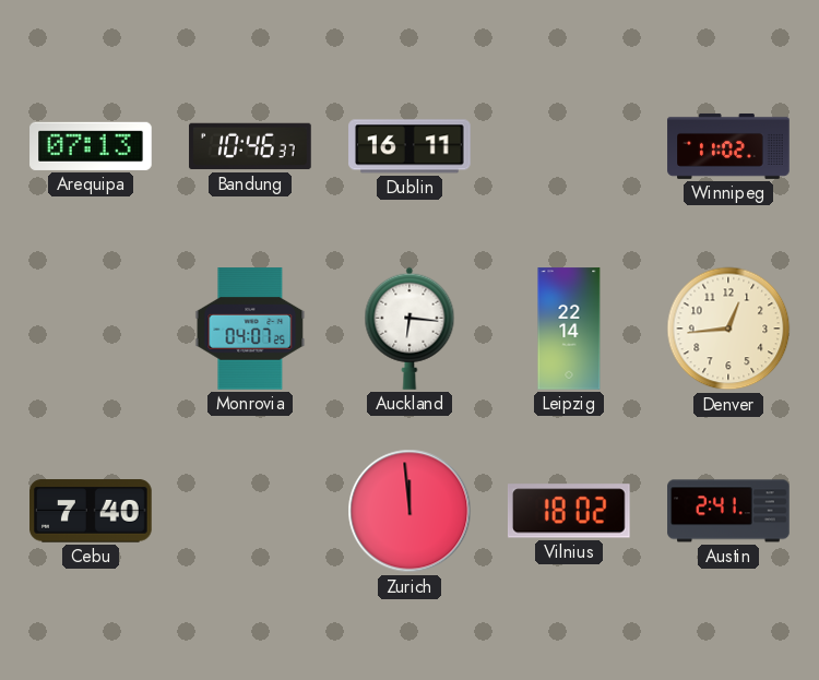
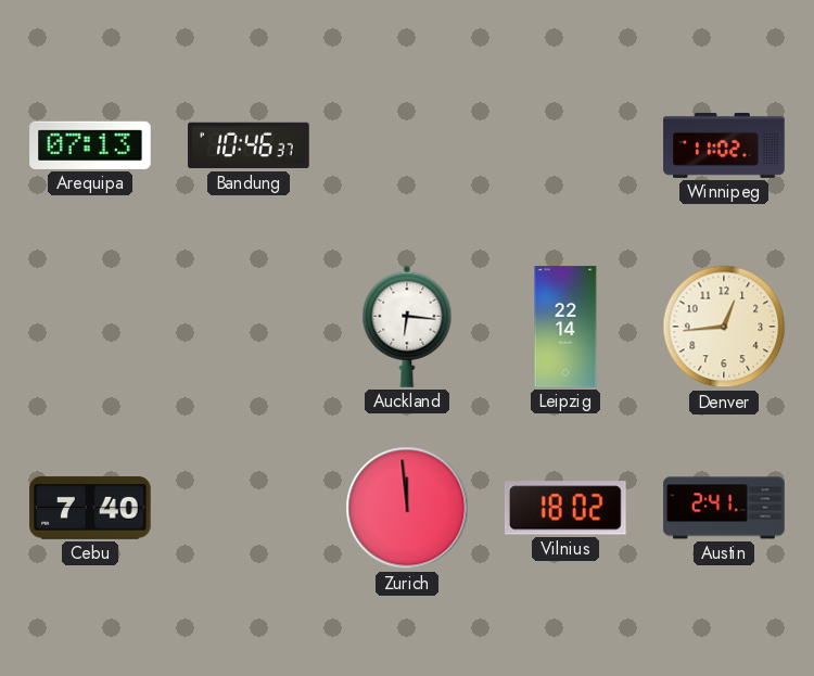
Dublin: 16:11 -> none
Monrovia: 04:07 -> none
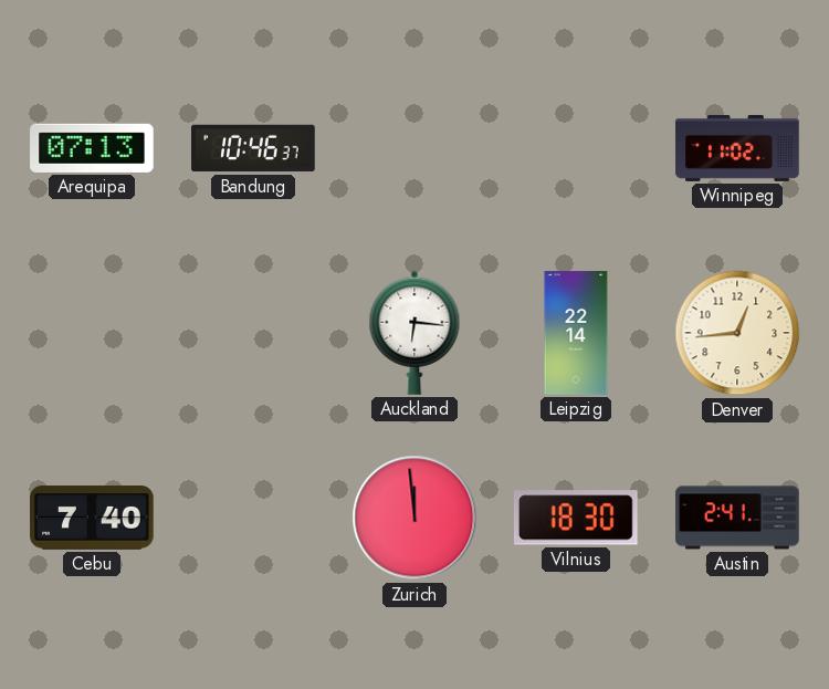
Vilnius: 18:02 -> 18:30
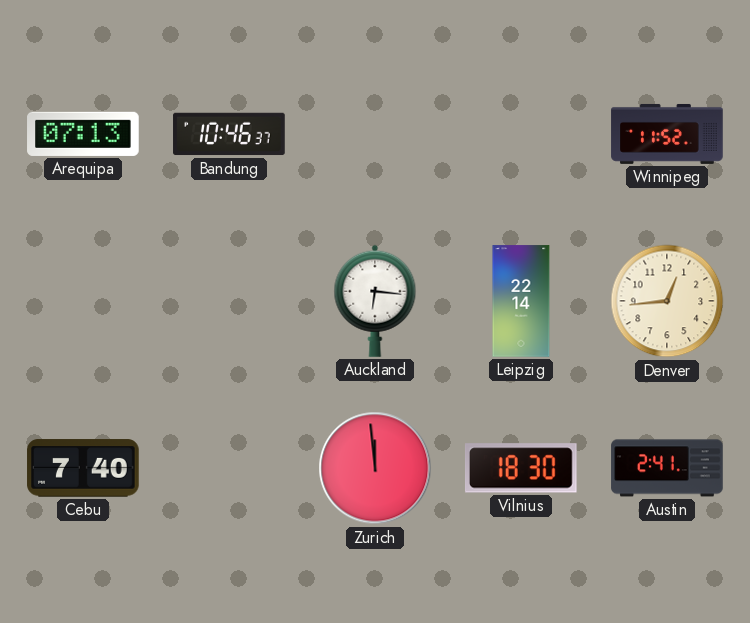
Winnipeg: 11:02 -> 11:52
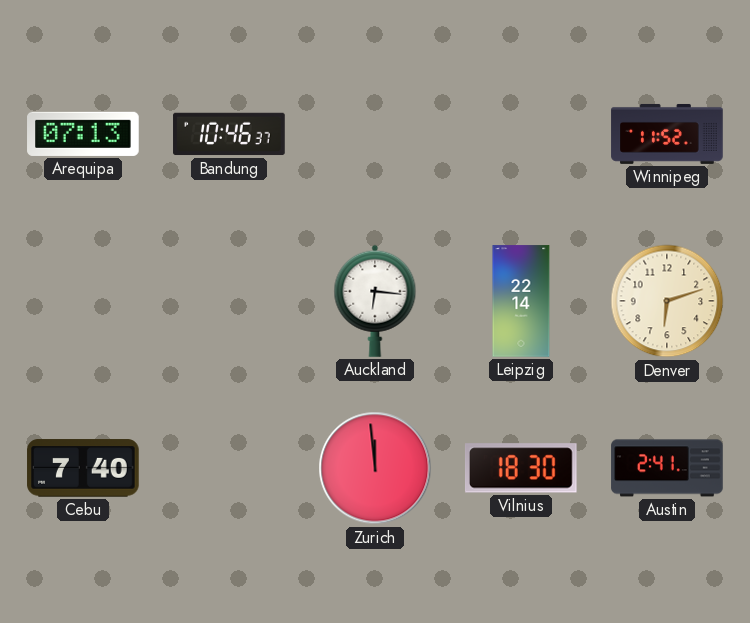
Denver: 12:44 -> 6:12
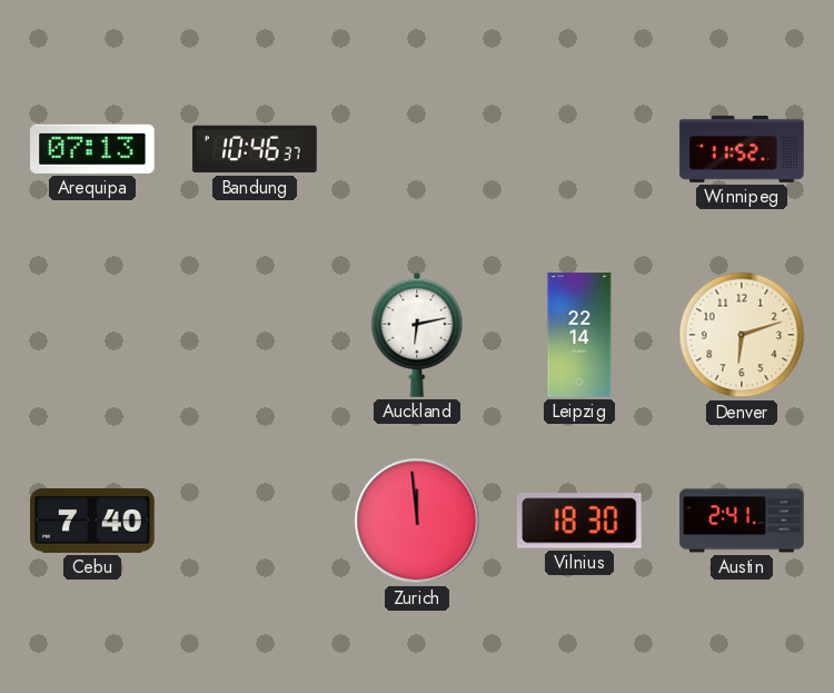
Auckland: 6:16 -> 6:13
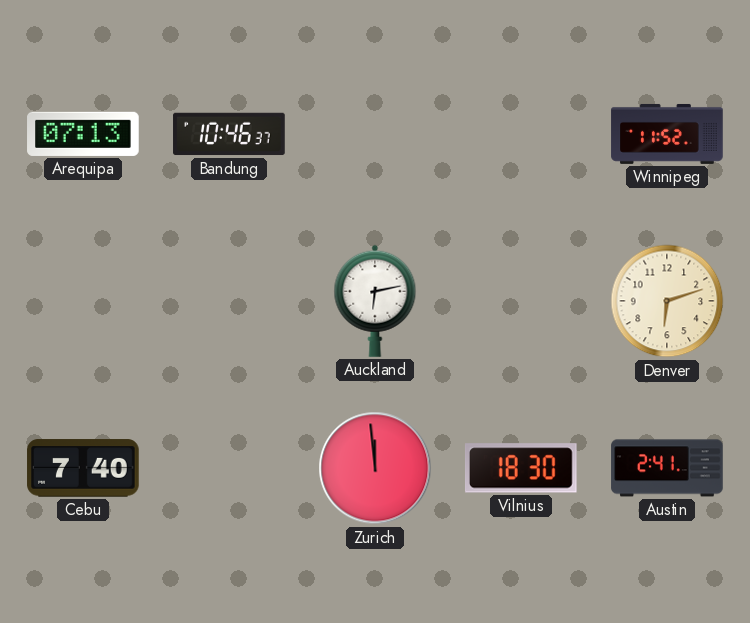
Leipzig: 22:14 -> none
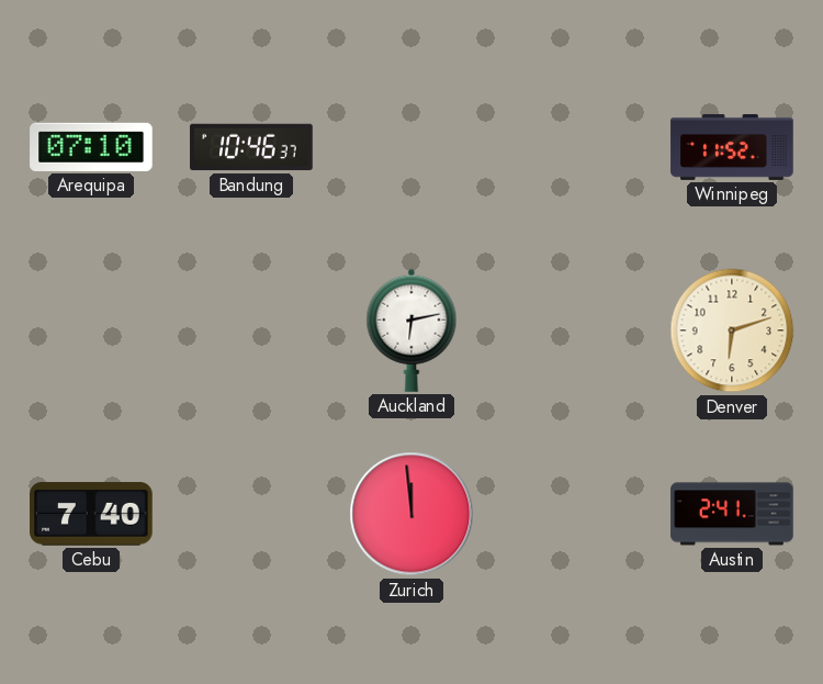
Arequipa: 07:13 -> 07:10
Vilnius: 18:30 -> none
